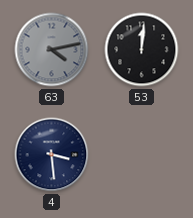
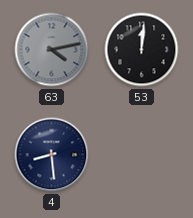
4: 3:29 -> 8:29
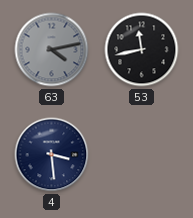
53: 12:01 -> 11:43
4: 8:29 -> 3:29
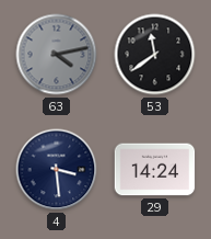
53: 11:43 -> 11:39
29: none -> 14:24
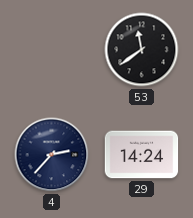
63: 4:13 -> none
4: 3:29 -> 2:37
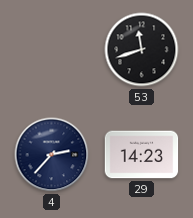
53: 11:39 -> 11:42
29: 14:24 -> 14:23
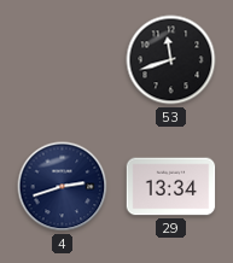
4: 2:37 -> 2:42
29: 14:23 -> 13:34
